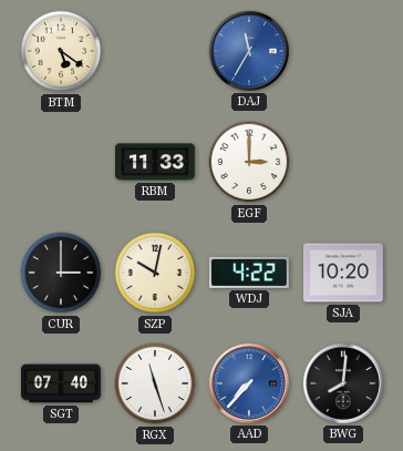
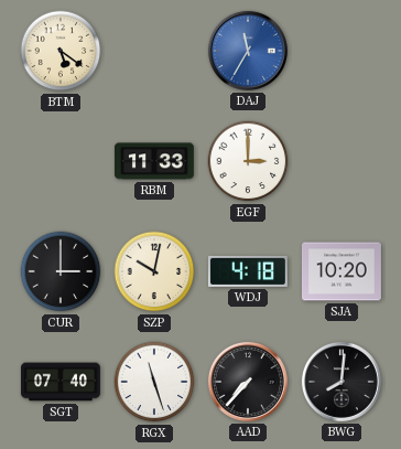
WDJ: 4:22 -> 4:18
AAD dial: blue -> black
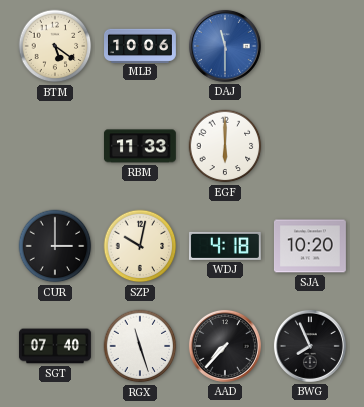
MLB: none -> 10:06
DAJ: 11:35 -> 11:30
EGF: 3:00 -> 6:00
BWG: 8:01 -> 7:56
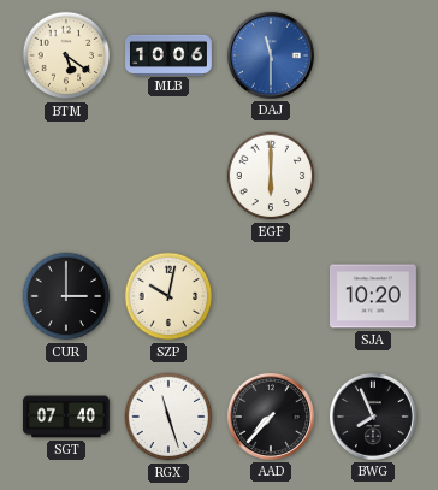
RBM: 11:33 -> none
WDJ: 4:18 -> none
